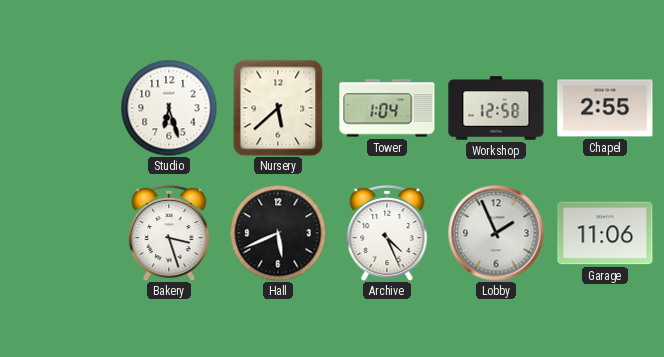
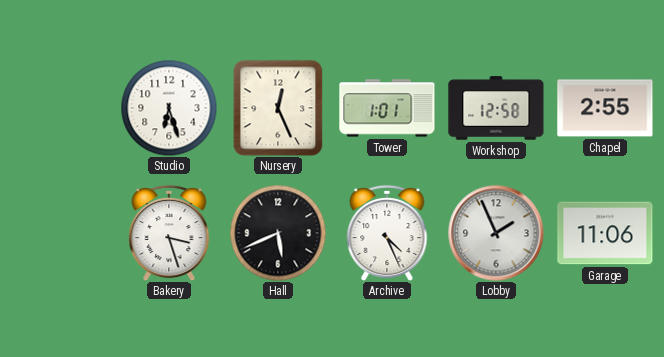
Nursery: 5:38 -> 12:26
Tower: 1:04 -> 1:01
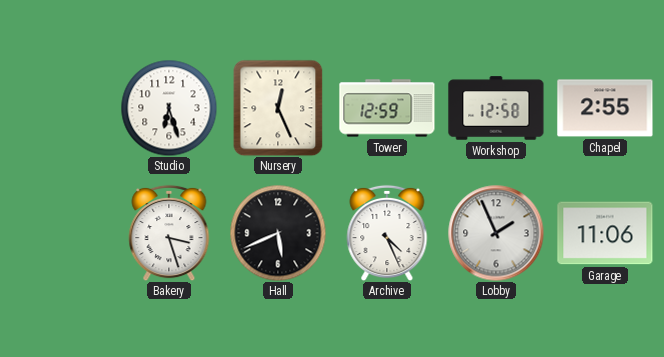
Tower: 1:01 -> 12:59
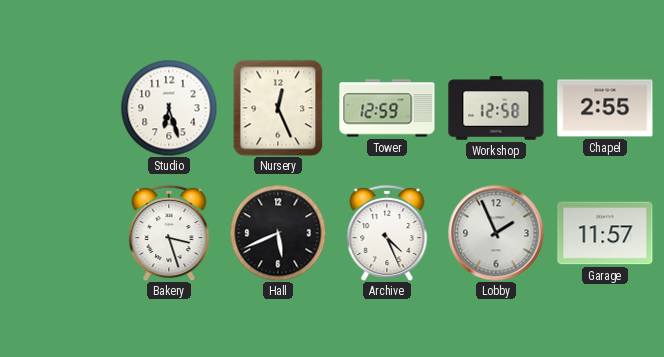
Garage: 11:06 -> 11:57
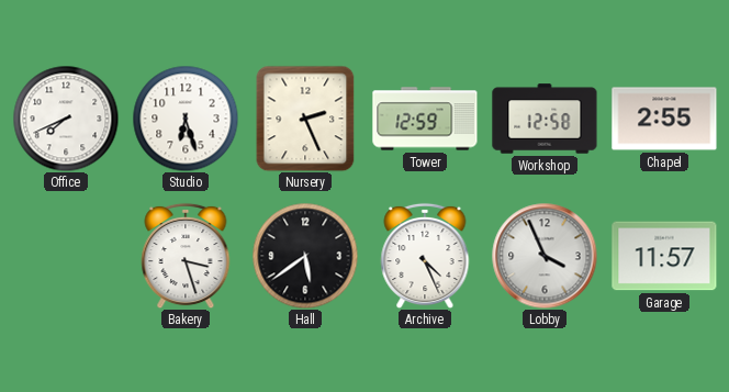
Office: none -> 7:41
Nursery: 12:26 -> 2:26
Hall: 5:41 -> 5:39
Lobby: 1:56 -> 3:56
